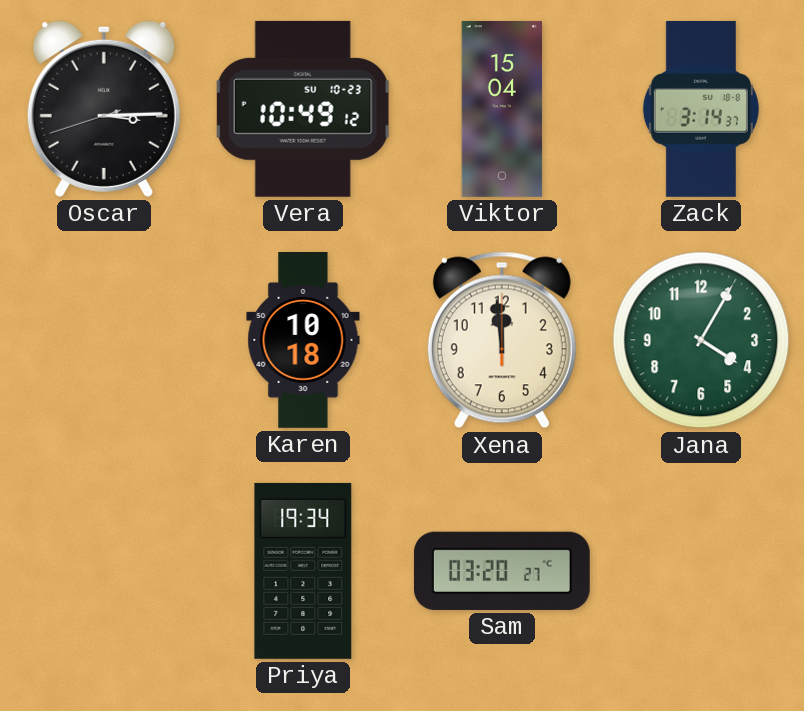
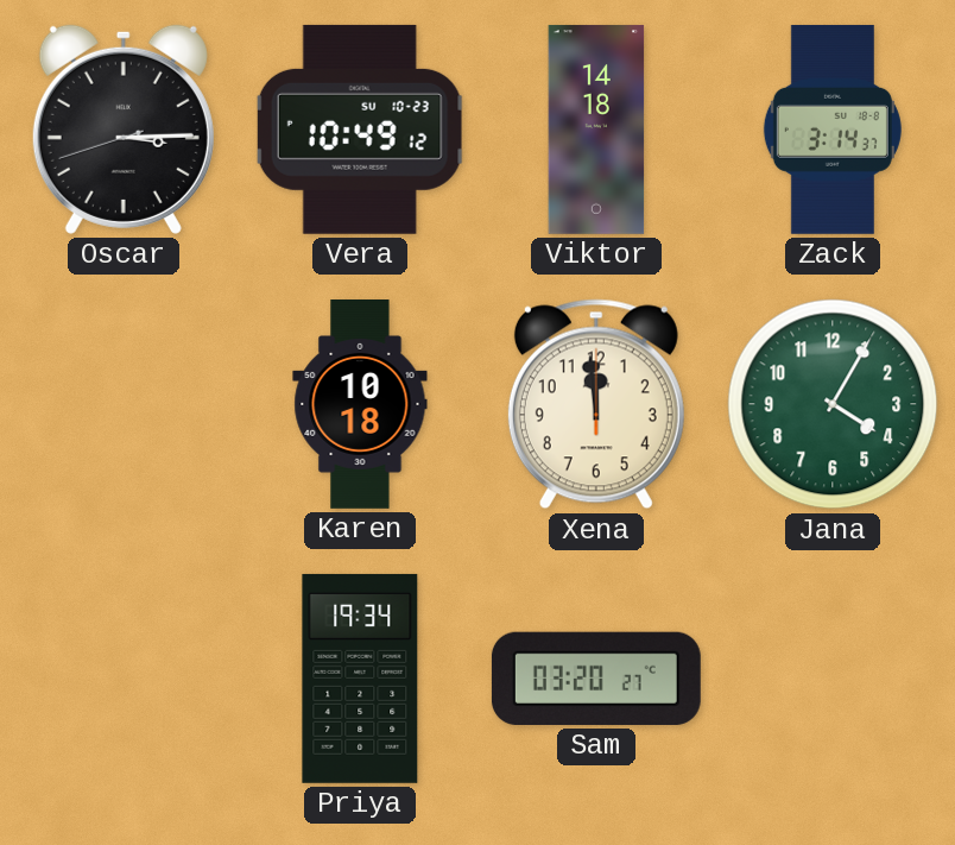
Viktor: 15:04 -> 14:18
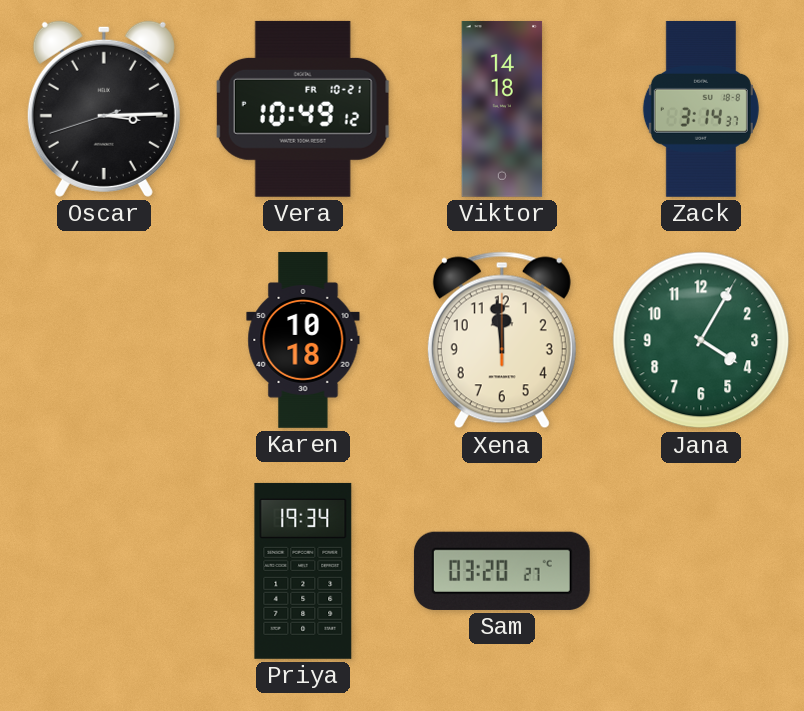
Vera date: SU 10-23 -> FR 10-21
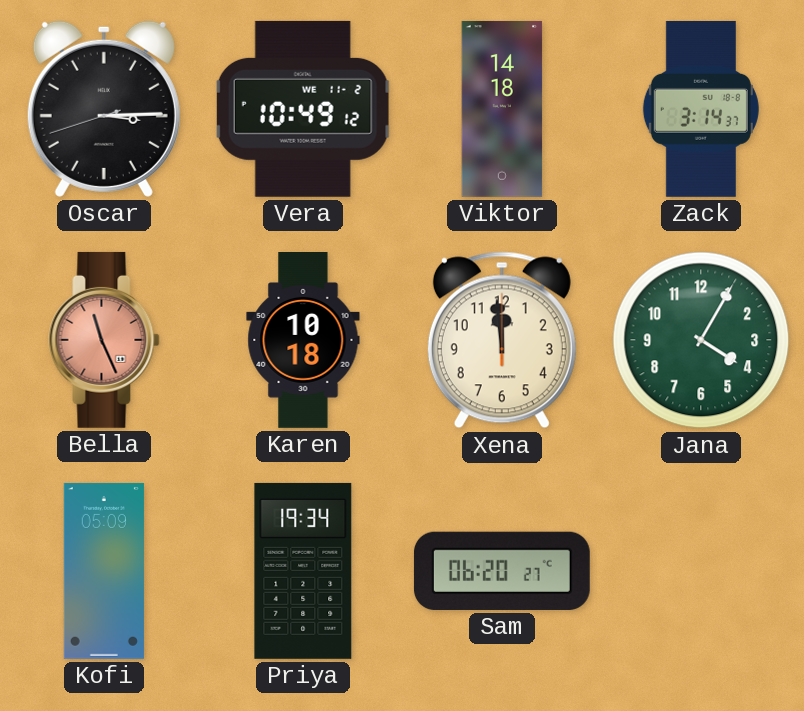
Vera date: FR 10-21 -> WE 11-2
Bella: none -> 11:26
Kofi: none -> 05:09
Sam: 03:20 -> 06:20
